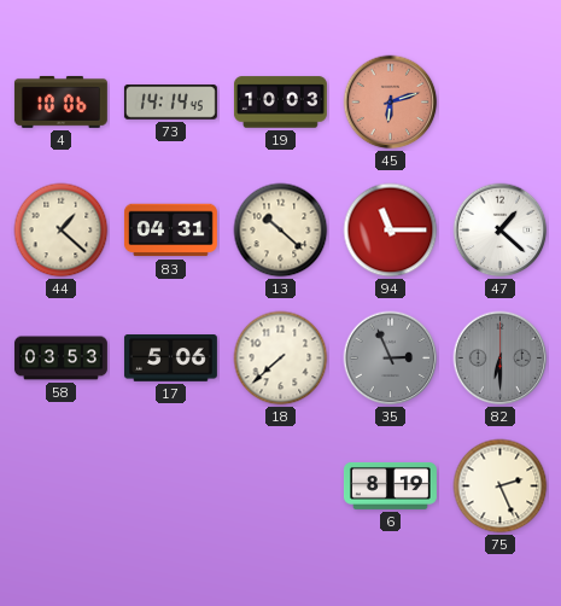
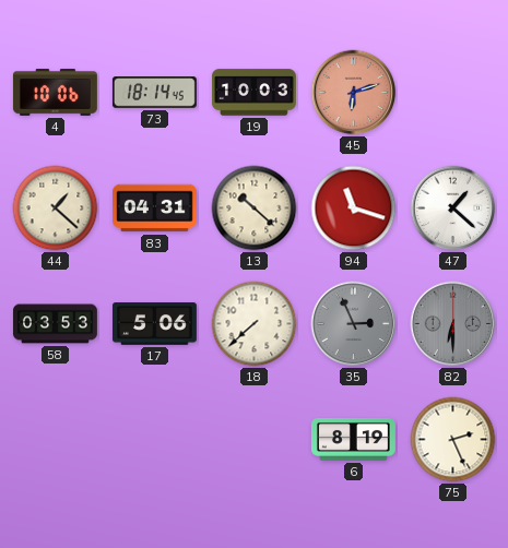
73: 14:14 -> 18:14
94: 11:15 -> 11:18
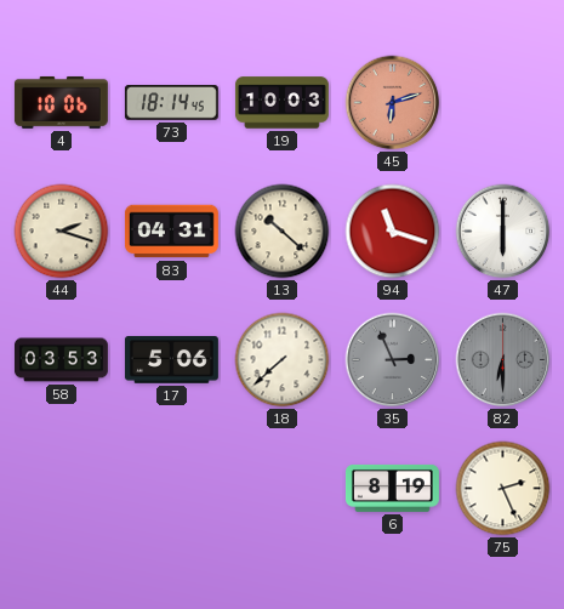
44: 1:22 -> 2:18
47: 1:22 -> 6:00
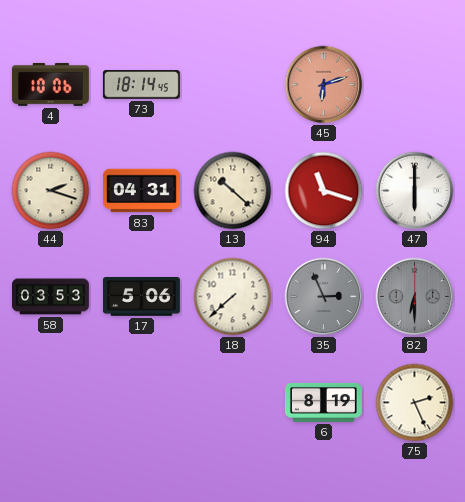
19: 10:03 -> none
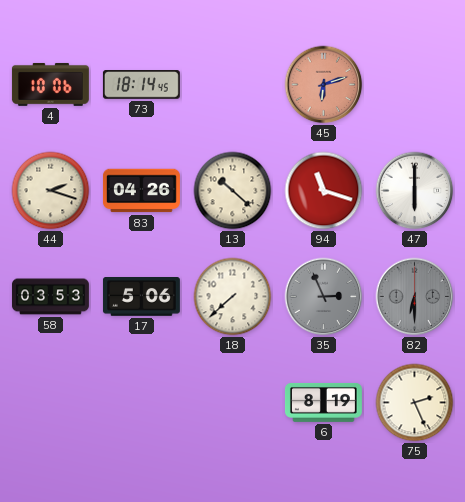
83: 04:31 -> 04:26
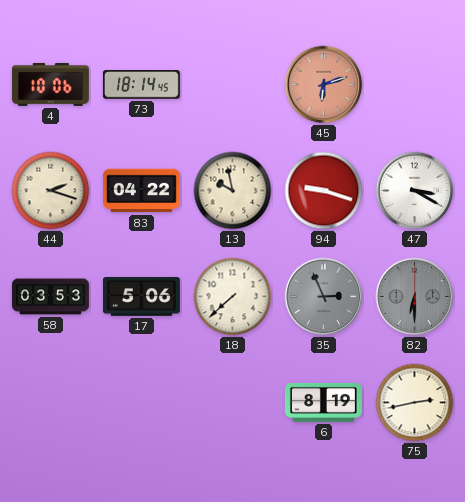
83: 04:26 -> 04:22
13: 10:22 -> 9:58
94: 11:18 -> 9:18
47: 6:00 -> 3:20
75: 2:26 -> 2:43
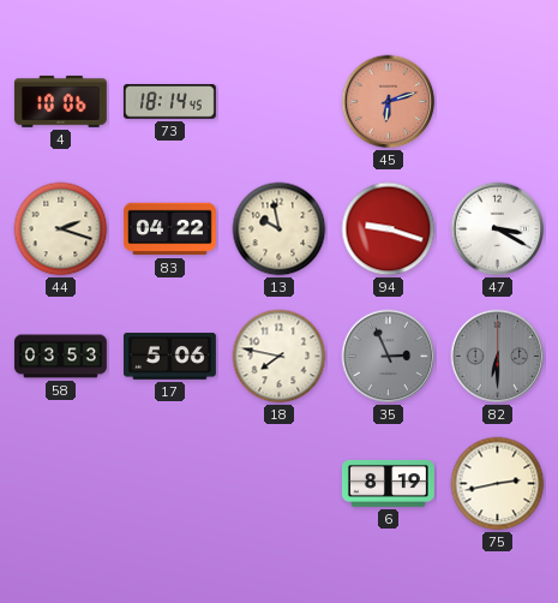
18: 7:38 -> 7:47
